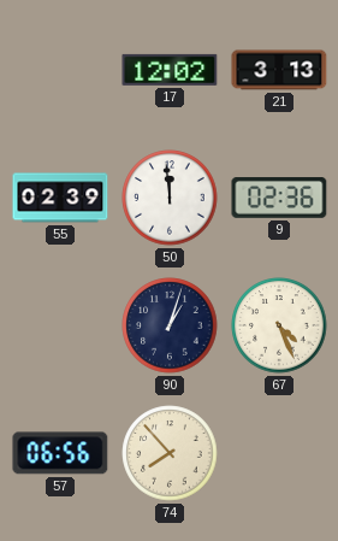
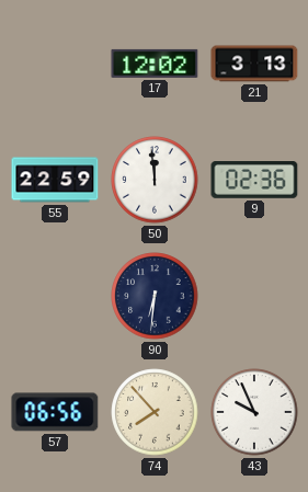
55: 02:39 -> 22:59
90: 1:03 -> 6:31
67: 4:26 -> none
43: none -> 9:56
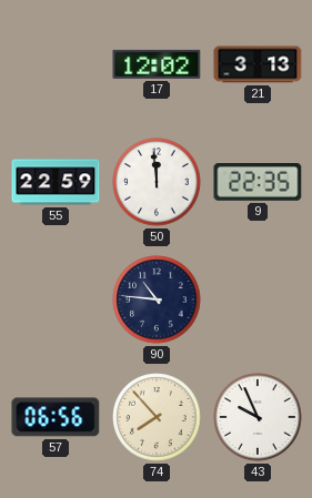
9: 02:36 -> 22:35
90: 6:31 -> 10:46
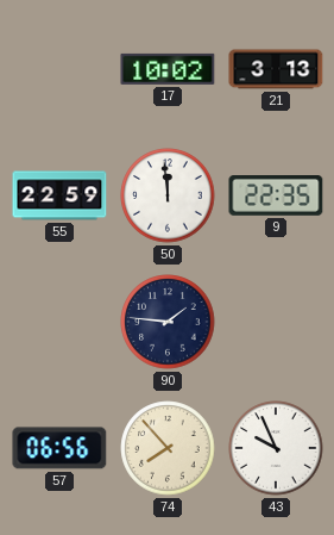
17: 12:02 -> 10:02
90: 10:46 -> 1:46
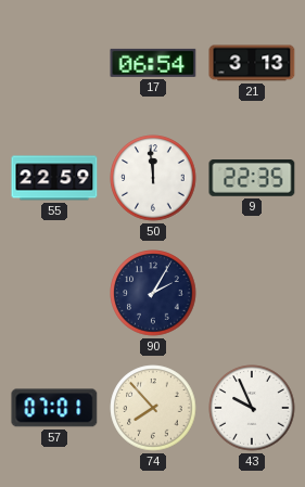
17: 10:02 -> 06:54
90: 1:46 -> 2:05
57: 06:56 -> 07:01
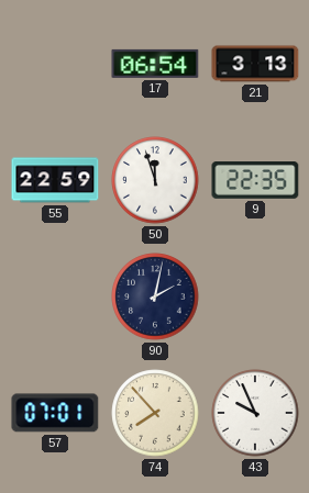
50: 11:59 -> 11:57
90: 2:05 -> 2:02
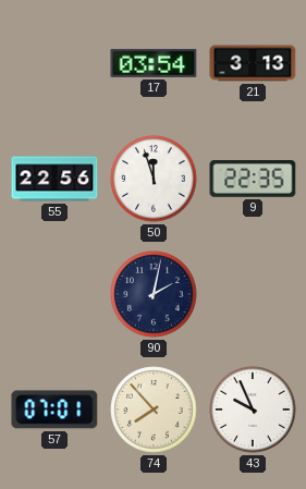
17: 06:54 -> 03:54
55: 22:59 -> 22:56
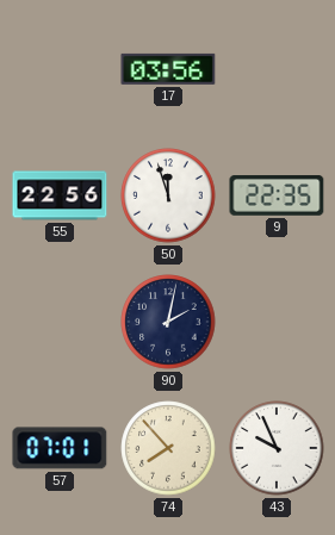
17: 03:54 -> 03:56
21: 3:13 -> none
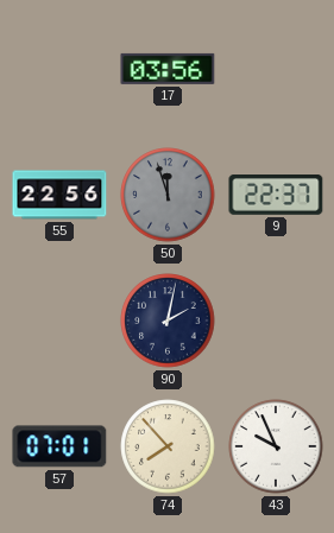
50 dial: white -> grey
9: 22:35 -> 22:37
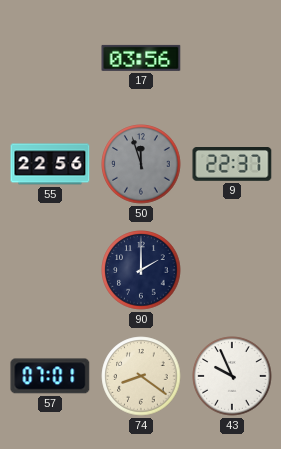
90: 2:02 -> 2:00
74: 7:53 -> 8:21
